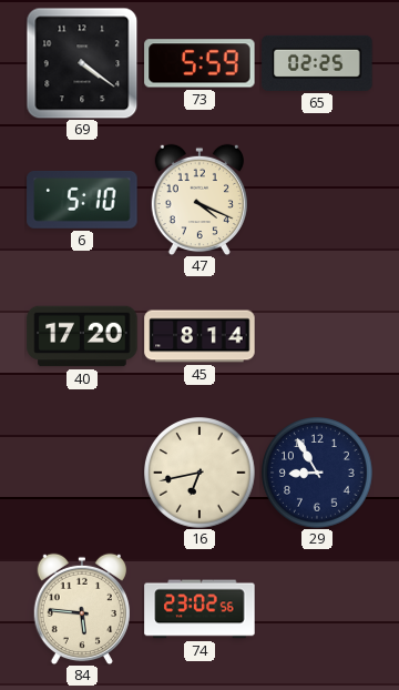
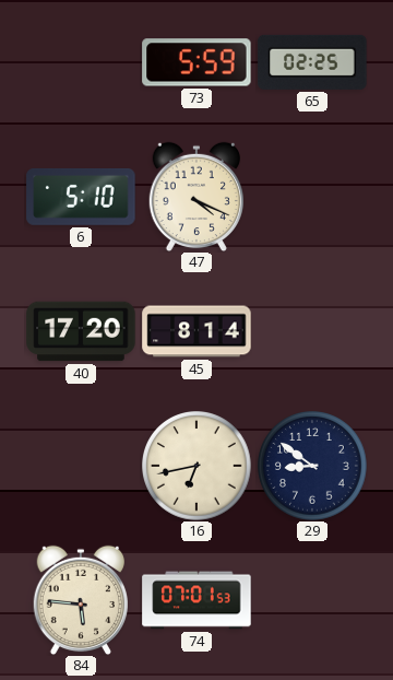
69: 4:21 -> none
29: 8:55 -> 8:51
74: 23:02 -> 07:01
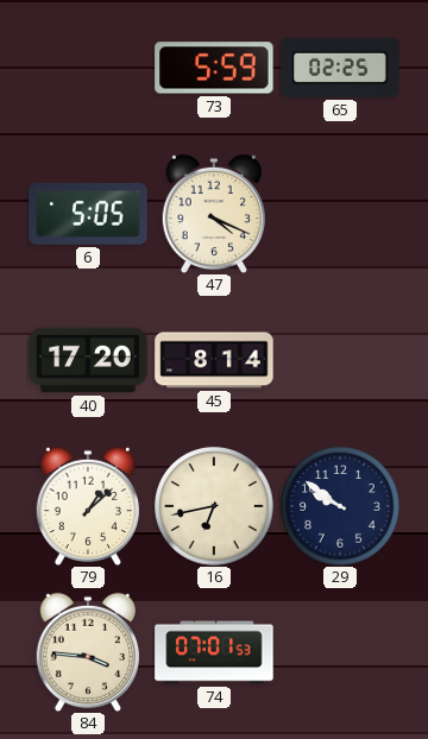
6: 5:10 -> 5:05
79: none -> 1:08
29: 8:51 -> 9:51
84: 5:46 -> 3:46
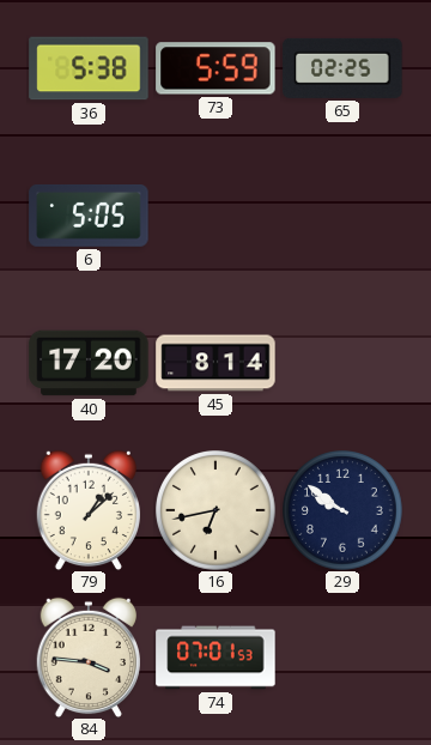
36: none -> 5:38
47: 4:19 -> none
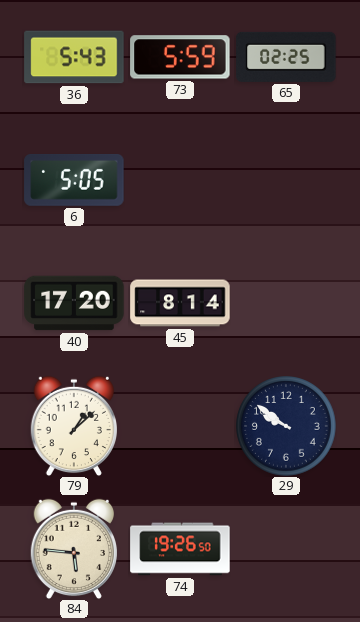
36: 5:38 -> 5:43
16: 6:43 -> none
84: 3:46 -> 5:46
74: 07:01 -> 19:26
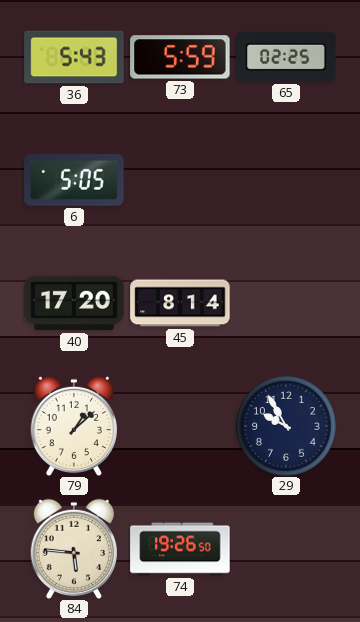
29: 9:51 -> 9:55
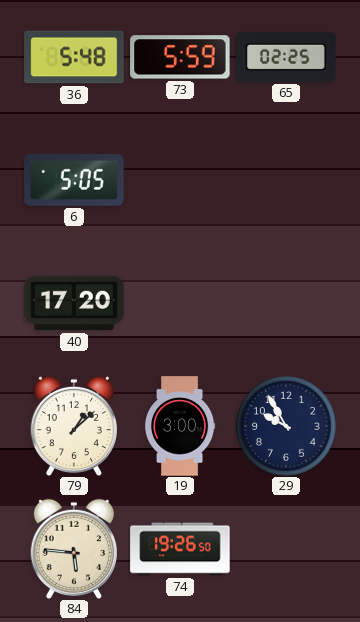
36: 5:43 -> 5:48
45: 8:14 -> none
19: none -> 3:00
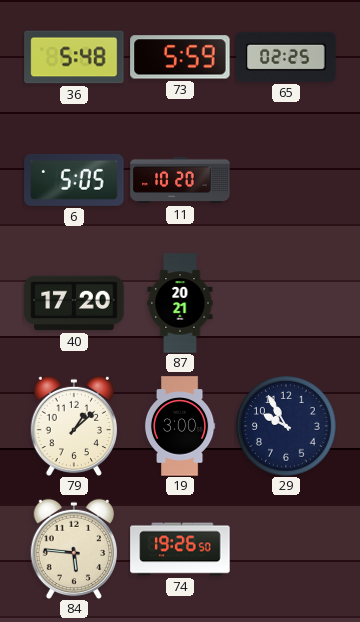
11: none -> 10:20
87: none -> 20:21
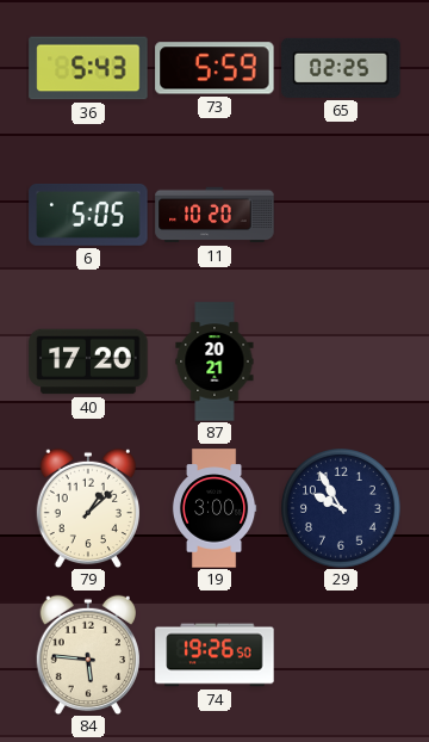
36: 5:48 -> 5:43
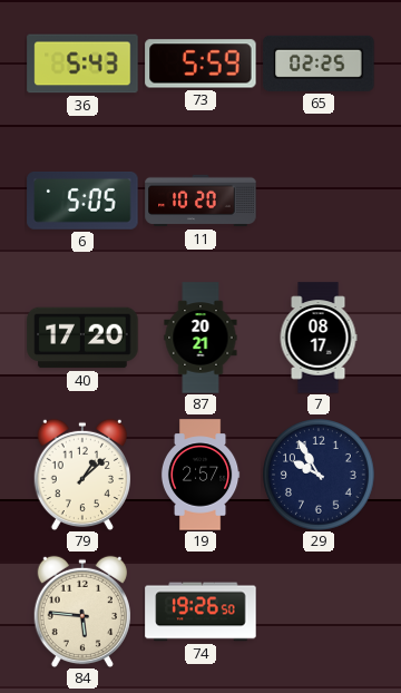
7: none -> 08:17
19: 3:00 -> 2:57
